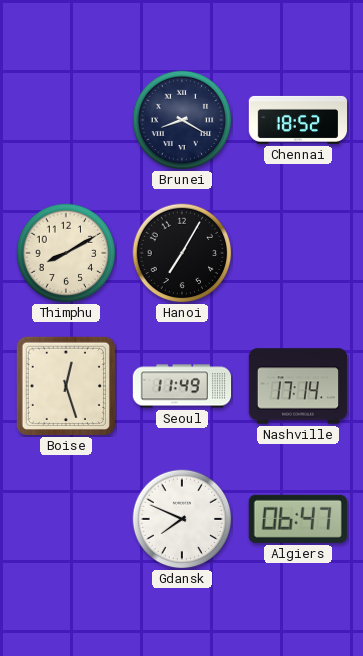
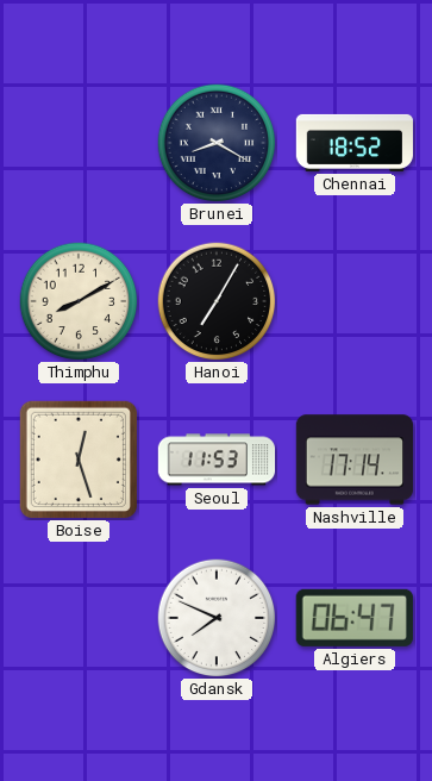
Seoul: 11:49 -> 11:53
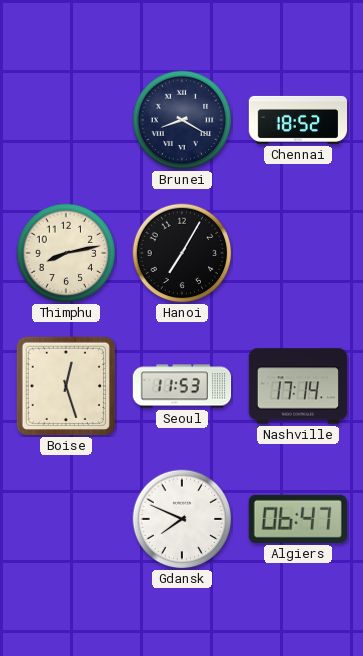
Thimphu: 8:10 -> 8:13
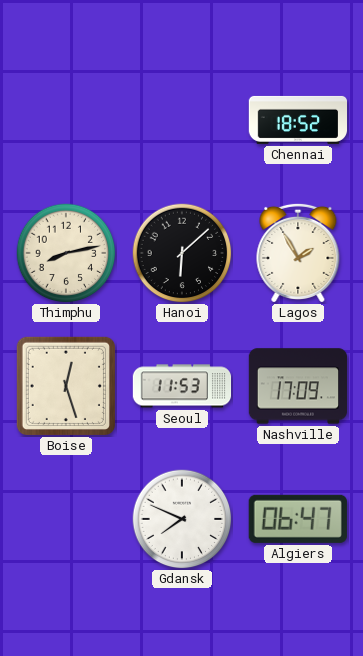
Brunei: 8:20 -> none
Hanoi: 7:05 -> 6:08
Lagos: none -> 1:55
Nashville: 17:14 -> 17:09
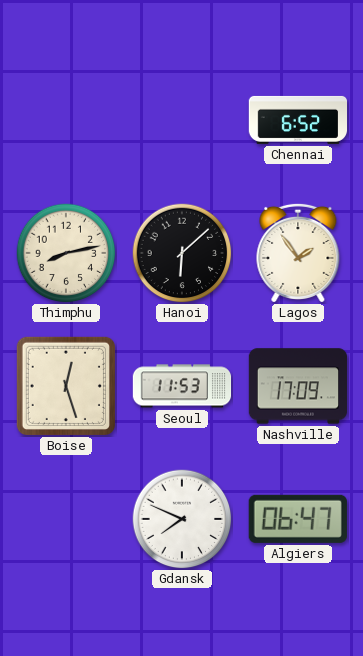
Chennai: 18:52 -> 6:52
Lagos: 1:55 -> 1:54
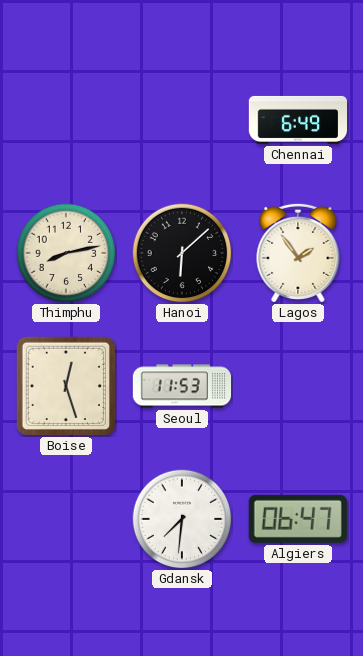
Chennai: 6:52 -> 6:49
Nashville: 17:09 -> none
Gdansk: 7:49 -> 7:31
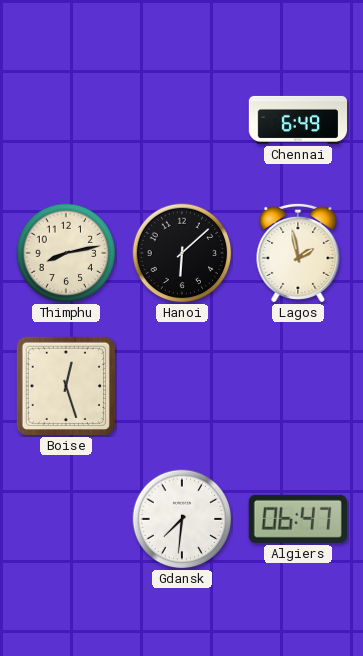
Lagos: 1:54 -> 1:58
Seoul: 11:53 -> none
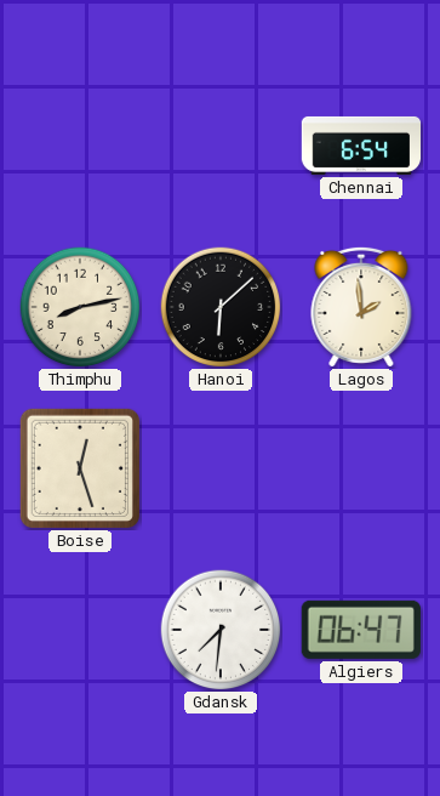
Chennai: 6:49 -> 6:54
Lagos: 1:58 -> 1:59
